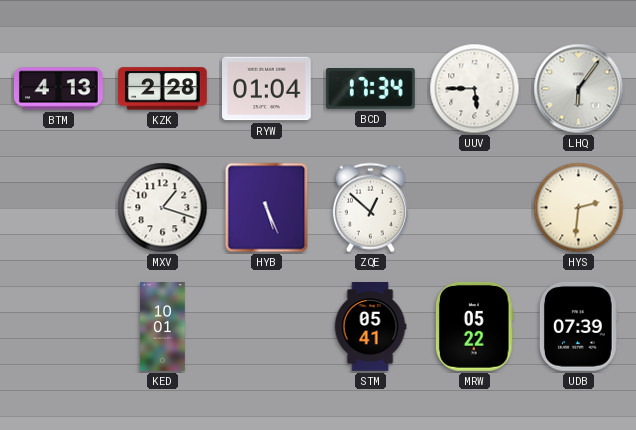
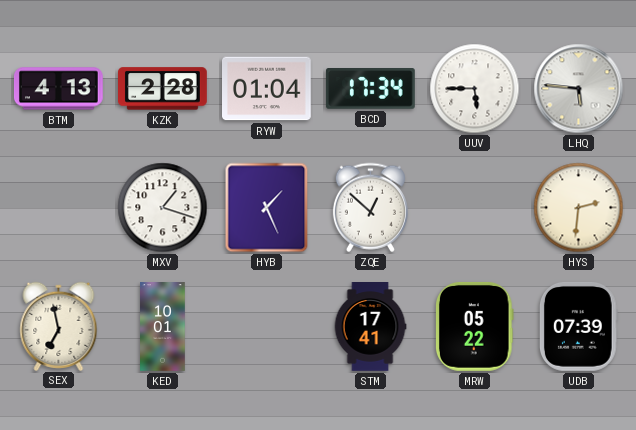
LHQ: 6:06 -> 5:46
HYB: 5:26 -> 1:26
SEX: none -> 6:58
STM: 05:41 -> 17:41
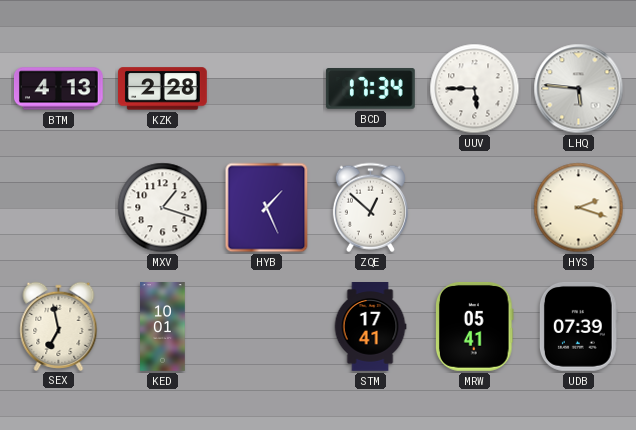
RYW: 01:04 -> none
HYS: 2:31 -> 2:18
MRW: 05:22 -> 05:41
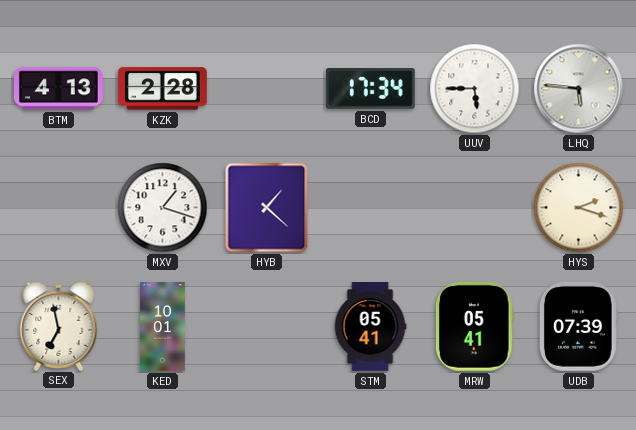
HYB: 1:26 -> 1:22
ZQE: 12:52 -> none
STM: 17:41 -> 05:41
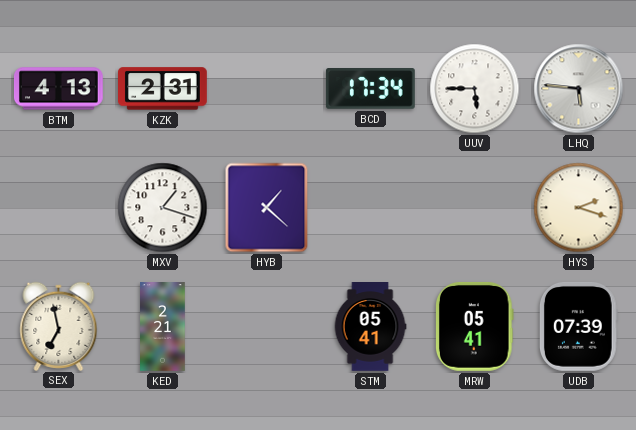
KZK: 2:28 -> 2:31
KED: 10:01 -> 2:21
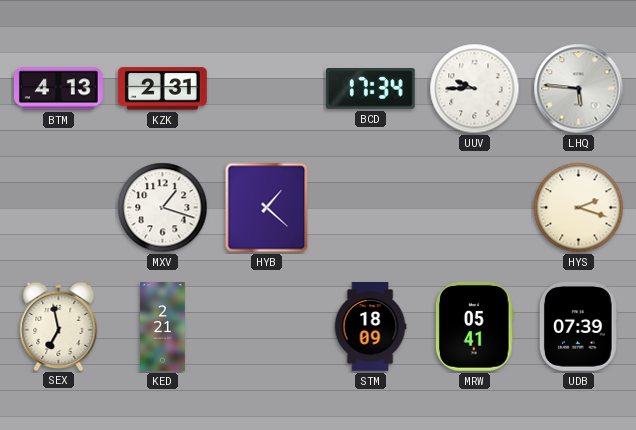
UUV: 5:45 -> 9:45
STM: 05:41 -> 18:09
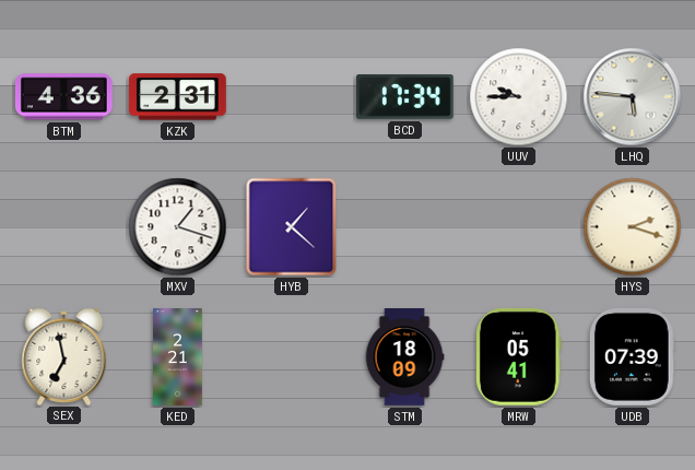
BTM: 4:13 -> 4:36
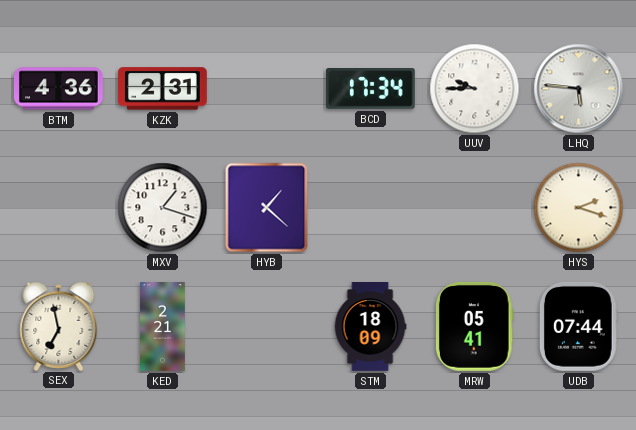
UDB: 07:39 -> 07:44
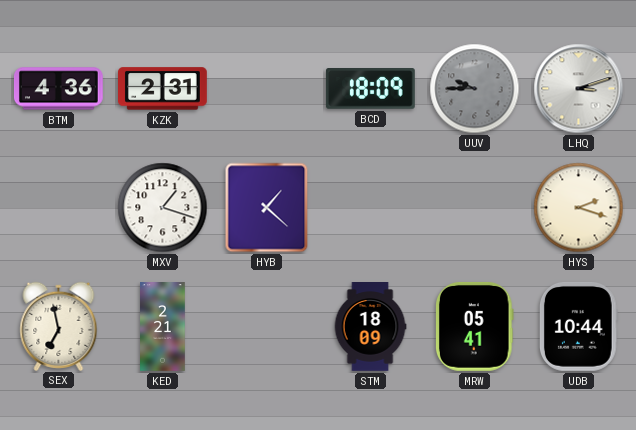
BCD: 17:34 -> 18:09
UUV dial: white -> grey
LHQ: 5:46 -> 3:12
UDB: 07:44 -> 10:44
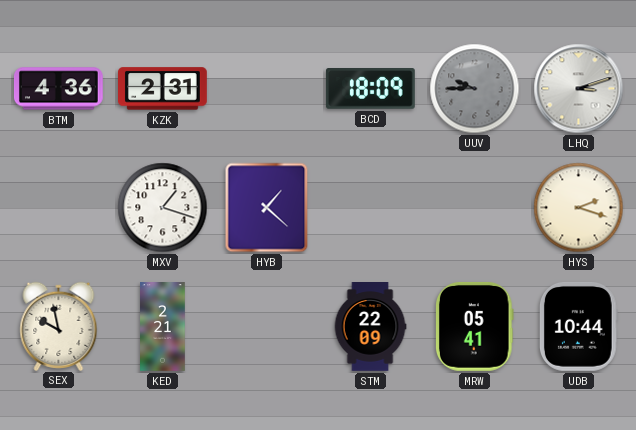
SEX: 6:58 -> 9:58
STM: 18:09 -> 22:09
